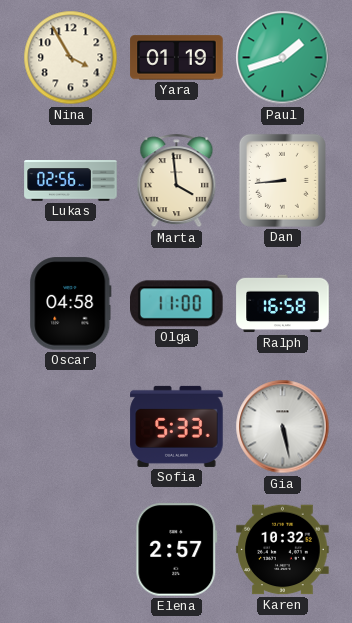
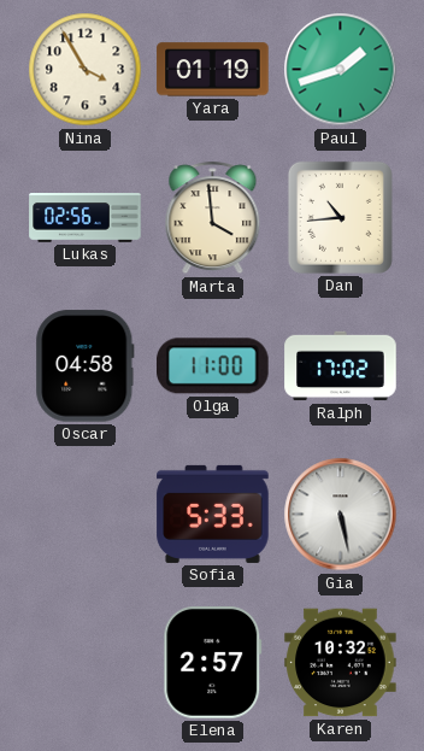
Dan: 8:44 -> 10:44
Ralph: 16:58 -> 17:02
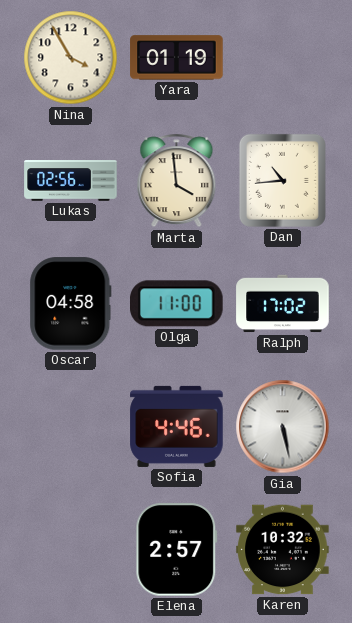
Paul: 1:42 -> none
Sofia: 5:33 -> 4:46
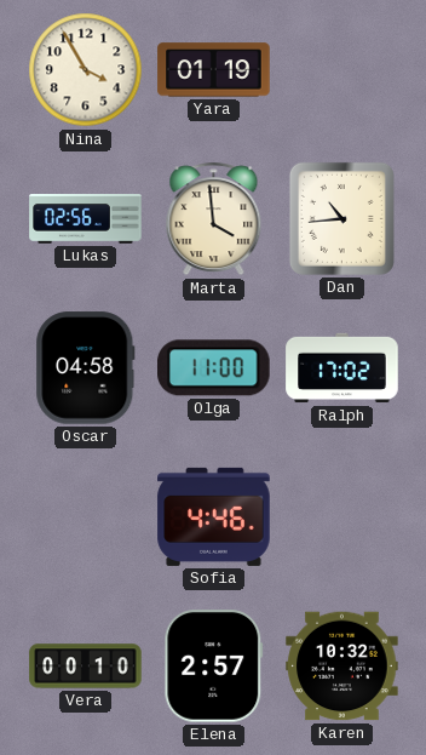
Gia: 5:28 -> none
Vera: none -> 00:10
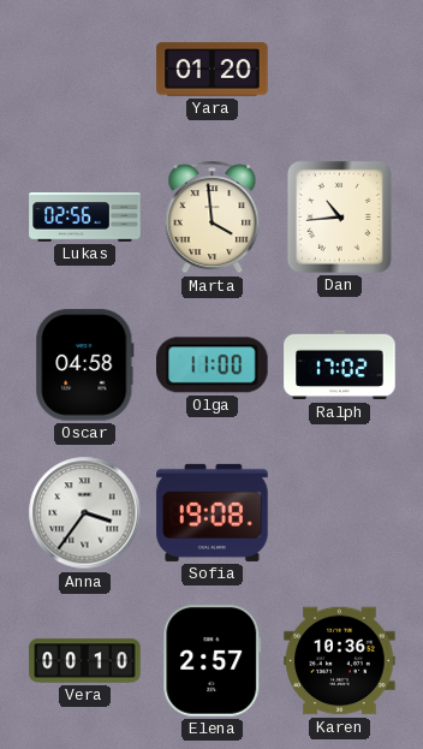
Nina: 3:55 -> none
Yara: 01:19 -> 01:20
Anna: none -> 3:36
Sofia: 4:46 -> 19:08
Karen: 10:32 -> 10:36
